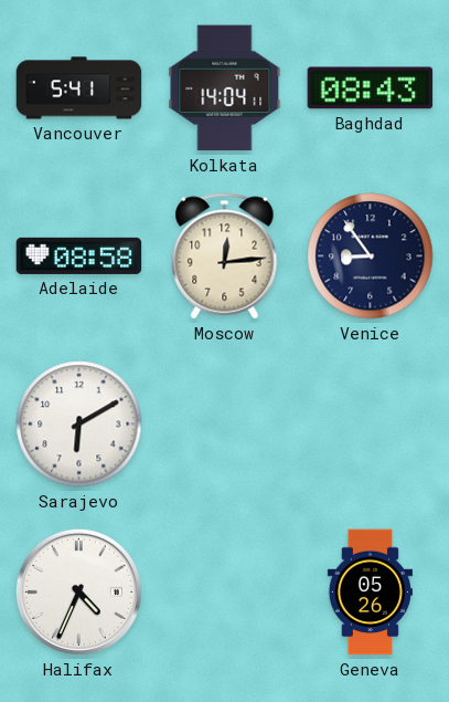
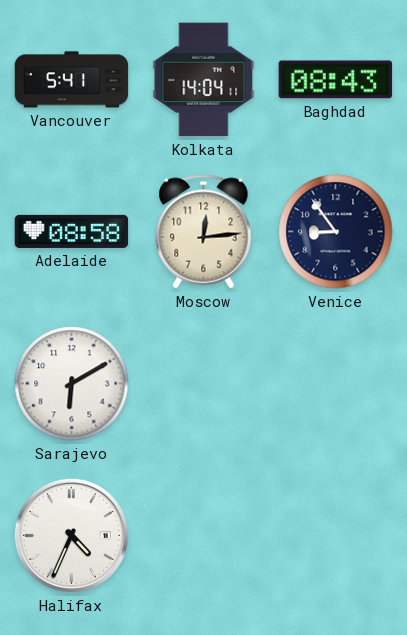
Geneva: 05:26 -> none
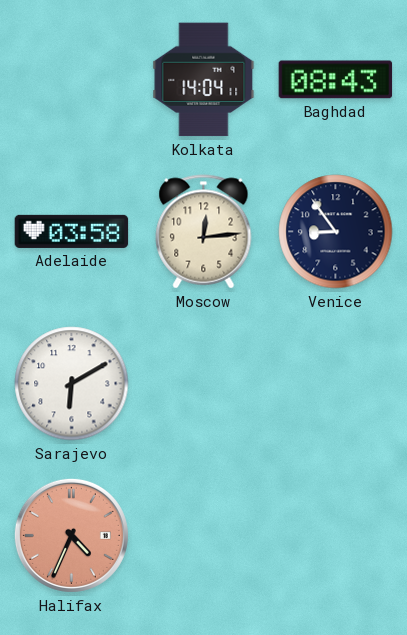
Vancouver: 5:41 -> none
Adelaide: 08:58 -> 03:58
Halifax dial: white -> salmon
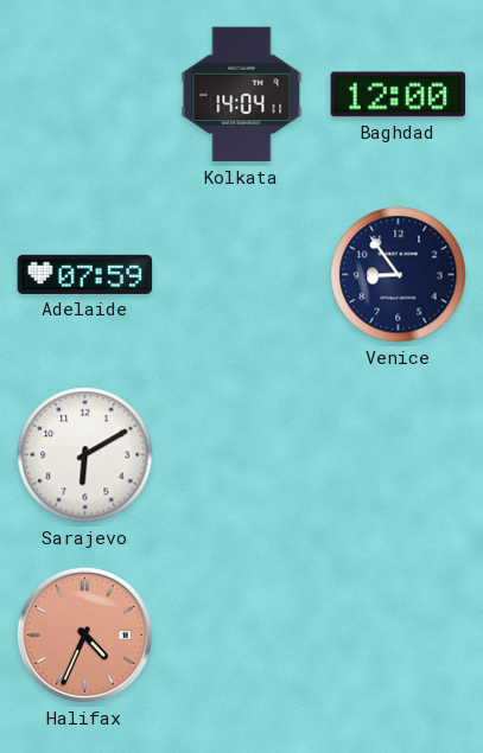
Baghdad: 08:43 -> 12:00
Adelaide: 03:58 -> 07:59
Moscow: 12:14 -> none
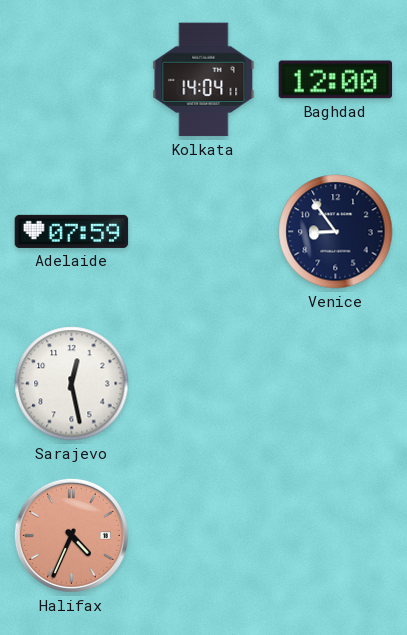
Sarajevo: 6:10 -> 12:28
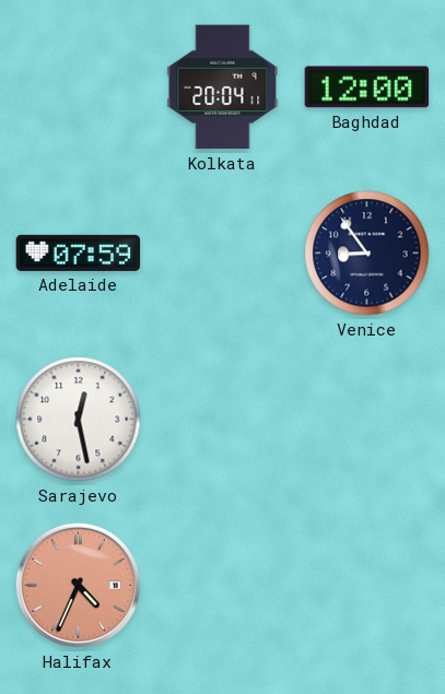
Kolkata: 14:04 -> 20:04
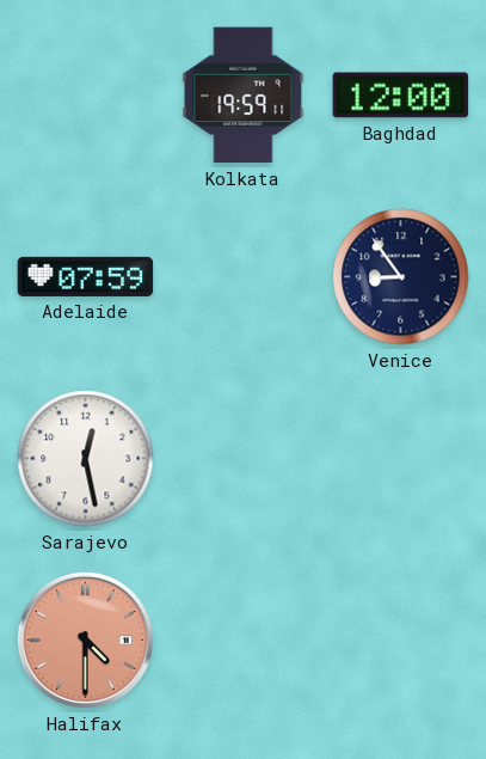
Kolkata: 20:04 -> 19:59
Halifax: 4:34 -> 4:30
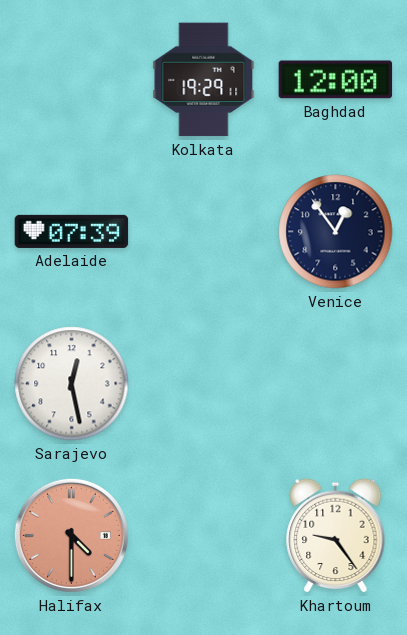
Kolkata: 19:59 -> 19:29
Adelaide: 07:59 -> 07:39
Venice: 8:54 -> 12:54
Khartoum: none -> 9:24
